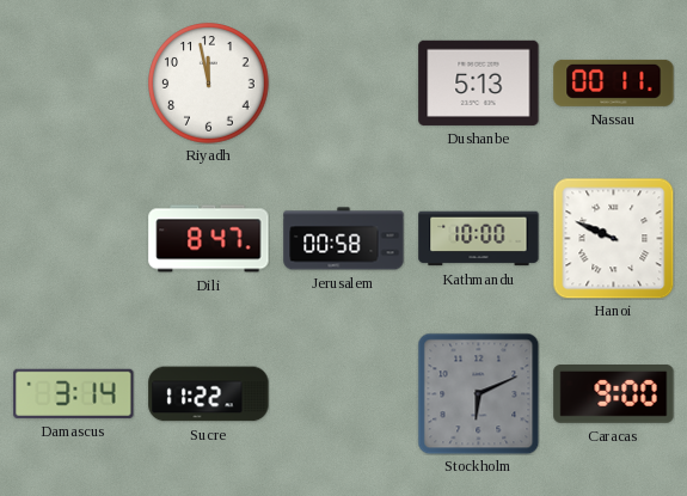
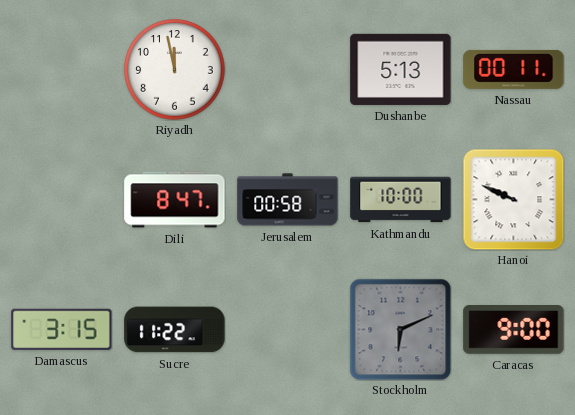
Damascus: 3:14 -> 3:15
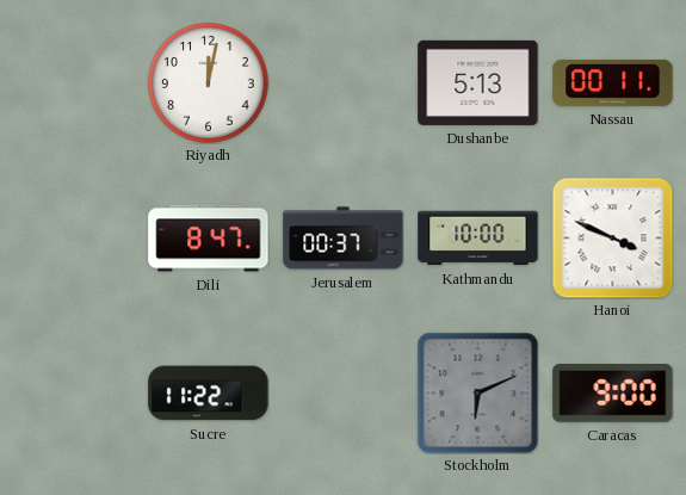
Riyadh: 11:58 -> 12:02
Jerusalem: 00:58 -> 00:37
Hanoi: 9:49 -> 3:49
Damascus: 3:15 -> none
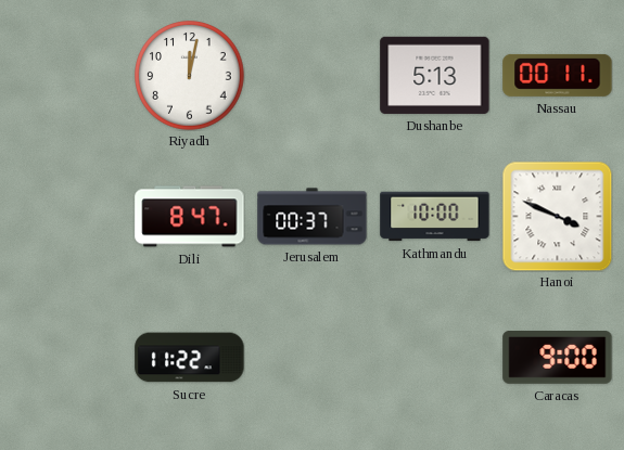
Stockholm: 6:11 -> none
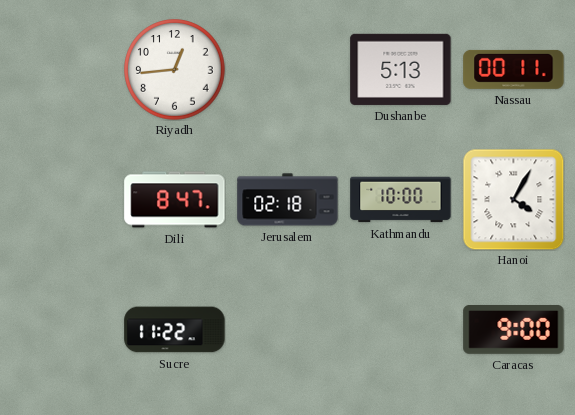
Riyadh: 12:02 -> 12:44
Jerusalem: 00:37 -> 02:18
Hanoi: 3:49 -> 4:05
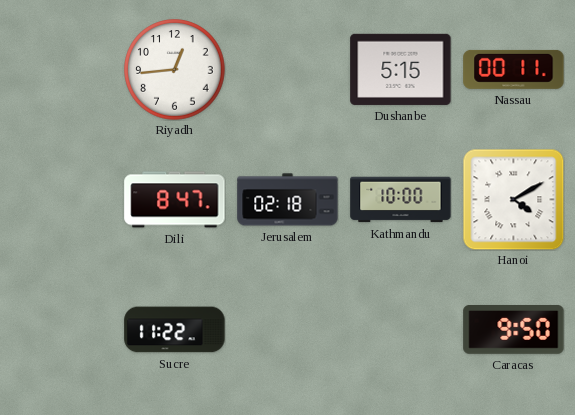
Dushanbe: 5:13 -> 5:15
Hanoi: 4:05 -> 4:10
Caracas: 9:00 -> 9:50
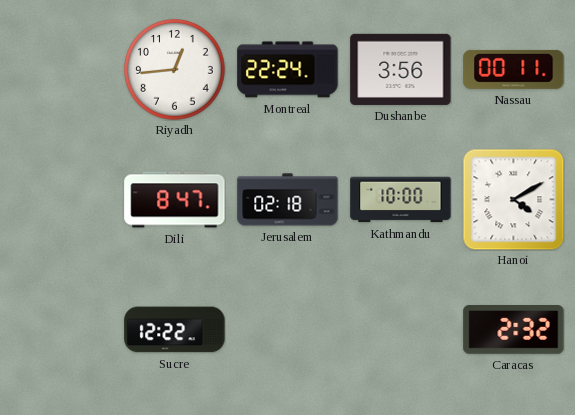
Montreal: none -> 22:24
Dushanbe: 5:15 -> 3:56
Sucre: 11:22 -> 12:22
Caracas: 9:50 -> 2:32
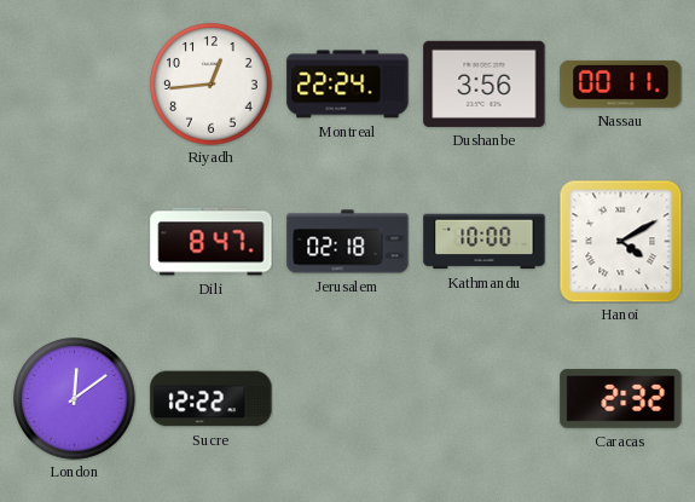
London: none -> 12:09
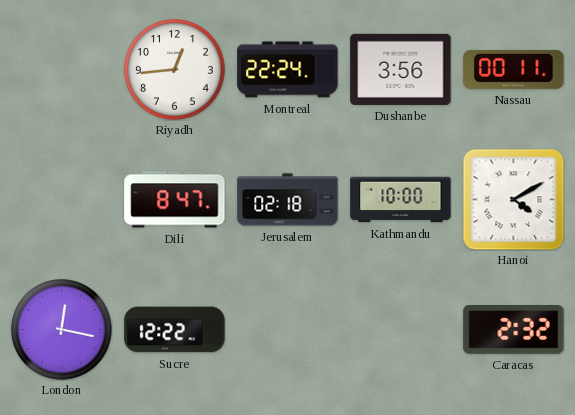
London: 12:09 -> 12:17
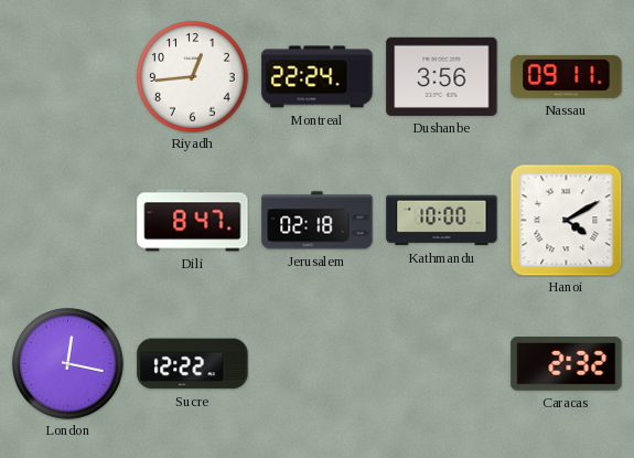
Nassau: 00:11 -> 09:11
